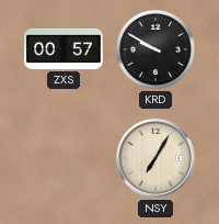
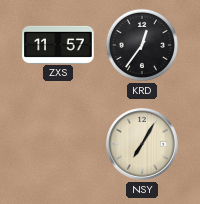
ZXS: 00:57 -> 11:57
KRD: 9:50 -> 12:36
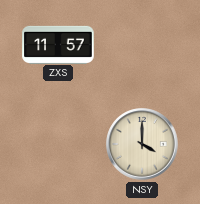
KRD: 12:36 -> none
NSY: 7:05 -> 4:00
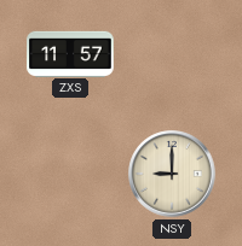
NSY: 4:00 -> 9:00
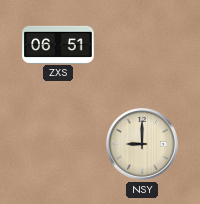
ZXS: 11:57 -> 06:51
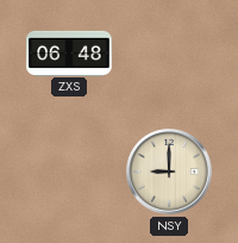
ZXS: 06:51 -> 06:48
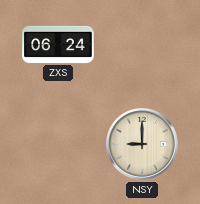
ZXS: 06:48 -> 06:24
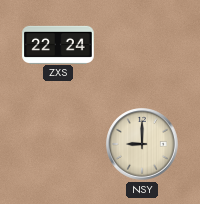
ZXS: 06:24 -> 22:24
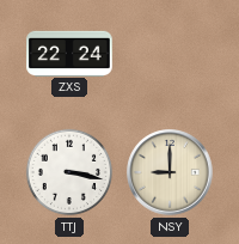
TTJ: none -> 3:17
